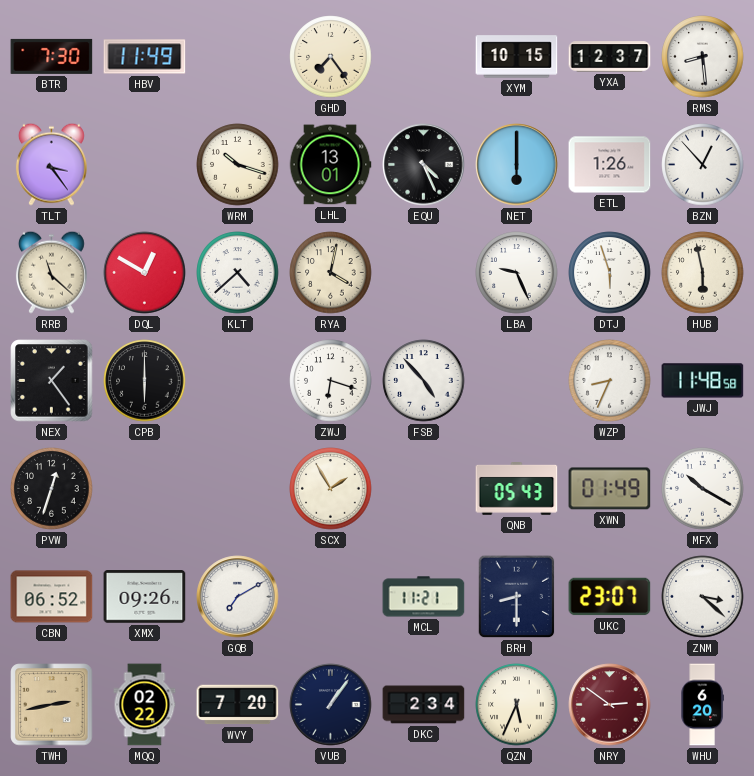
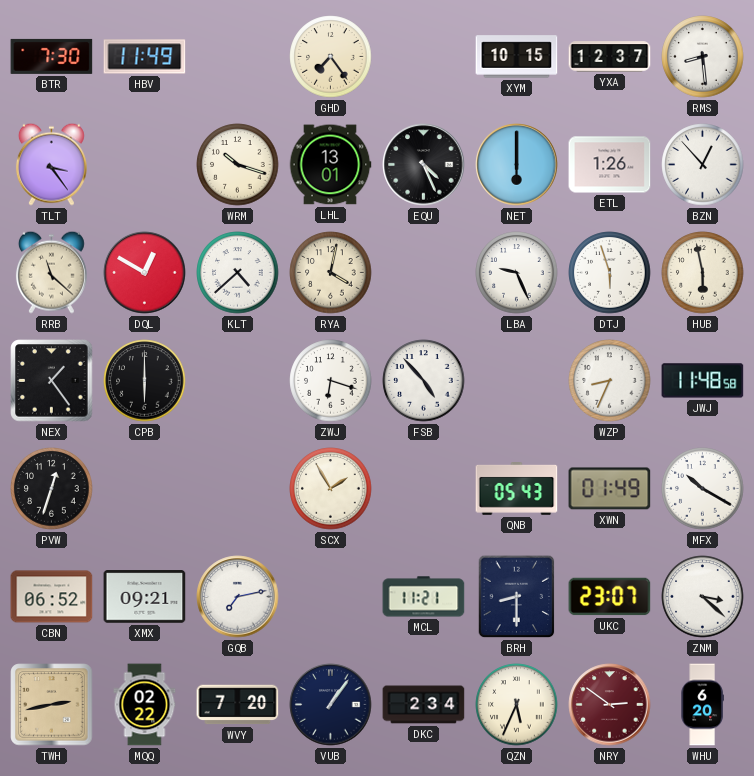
XMX: 09:26 -> 09:21
GQB: 7:10 -> 7:13
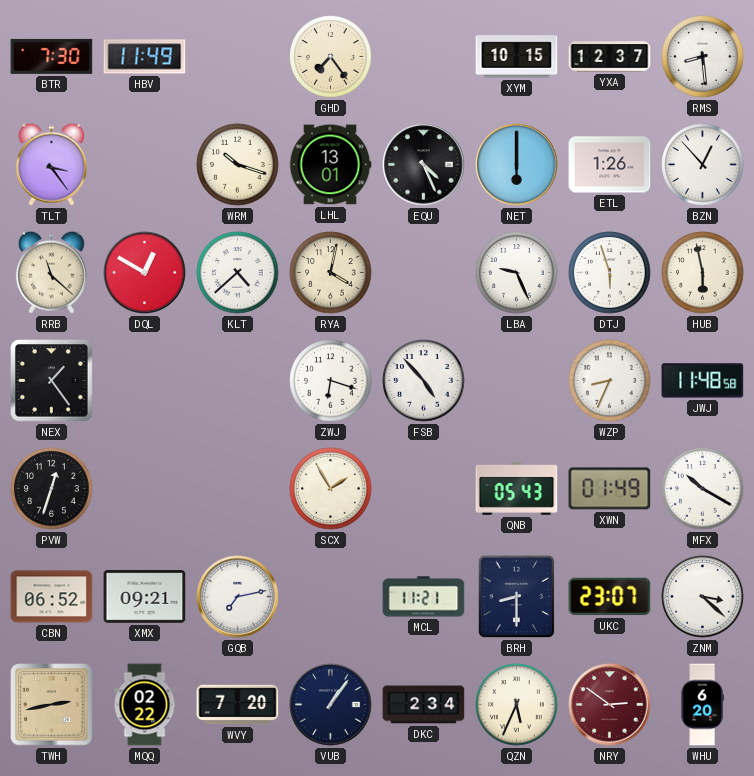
CPB: 6:00 -> none
